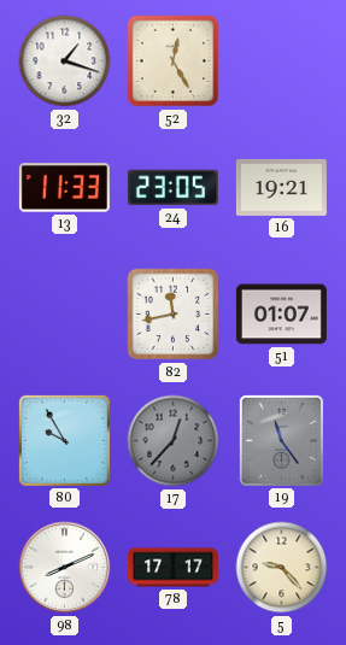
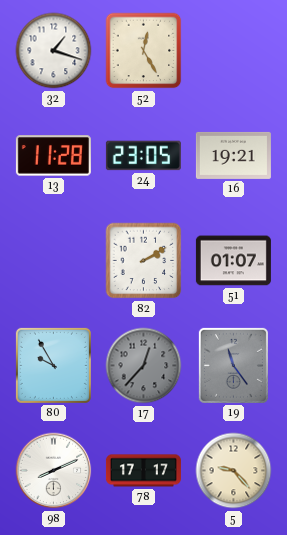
13: 11:33 -> 11:28
82: 11:43 -> 2:10
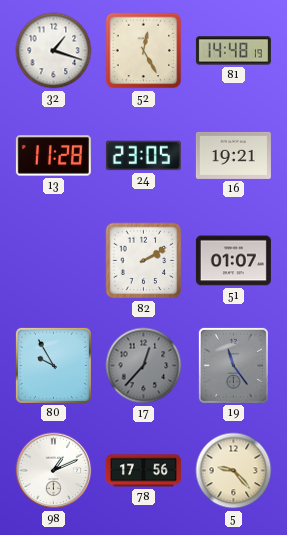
81: none -> 14:48
98: 8:11 -> 1:11
78: 17:17 -> 17:56
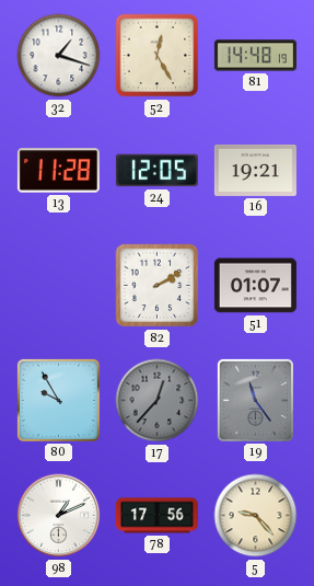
24: 23:05 -> 12:05
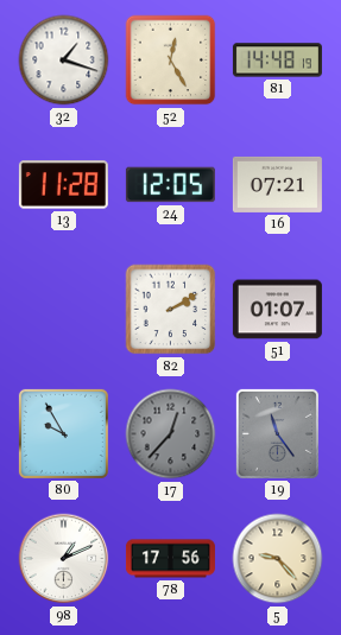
16: 19:21 -> 07:21
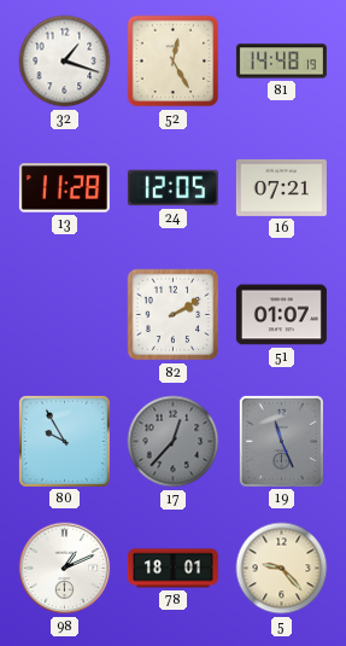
19: 11:24 -> 11:26
78: 17:56 -> 18:01
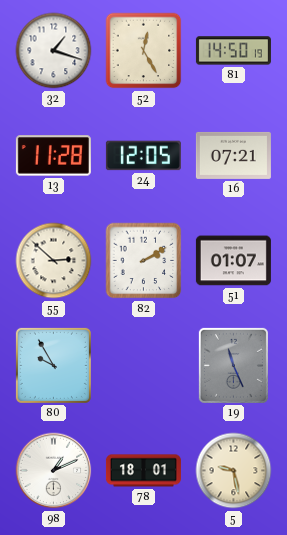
81: 14:48 -> 14:50
55: none -> 2:52
17: 12:37 -> none
5: 9:23 -> 9:28
